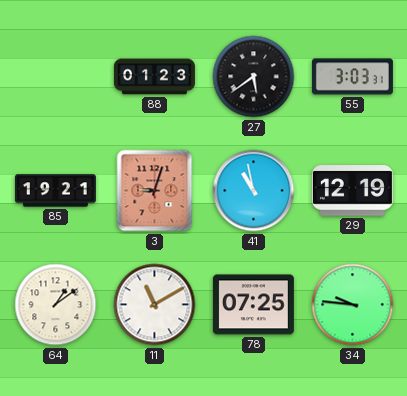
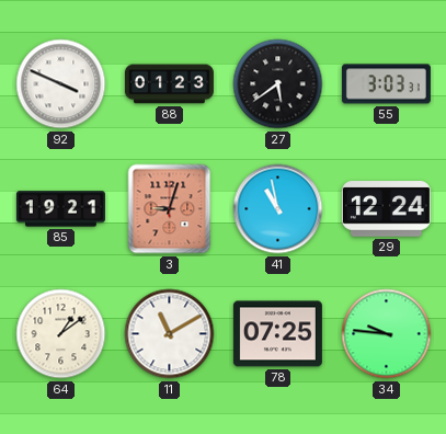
92: none -> 3:49
29: 12:19 -> 12:24
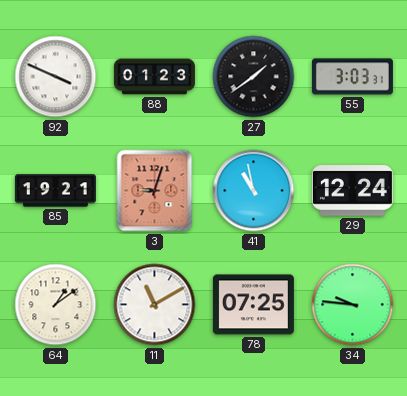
27: 5:39 -> 1:39
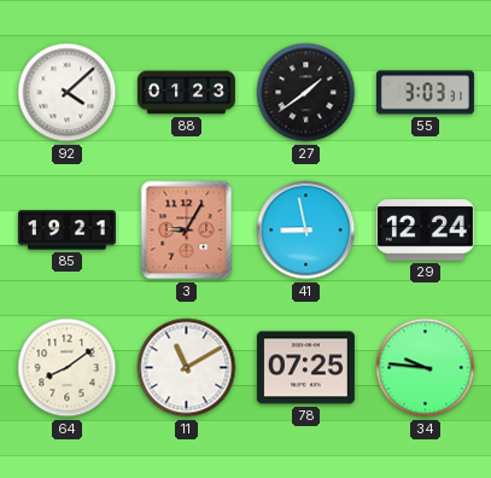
92: 3:49 -> 4:08
3: 9:03 -> 9:05
41: 10:58 -> 8:58
64: 1:09 -> 8:09
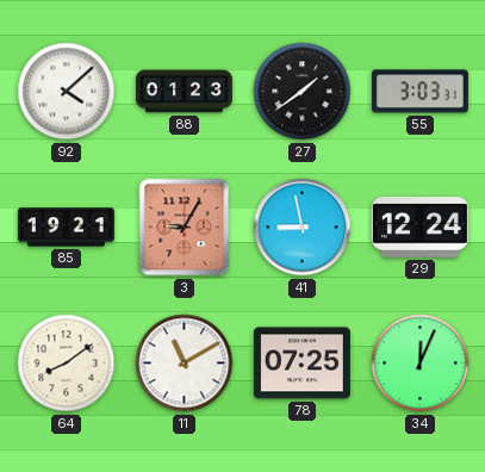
34: 9:46 -> 12:04
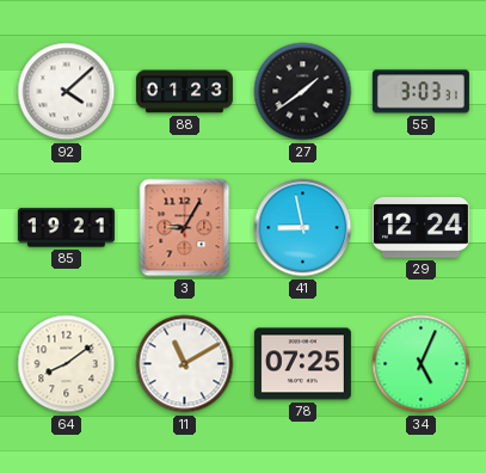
34: 12:04 -> 5:04
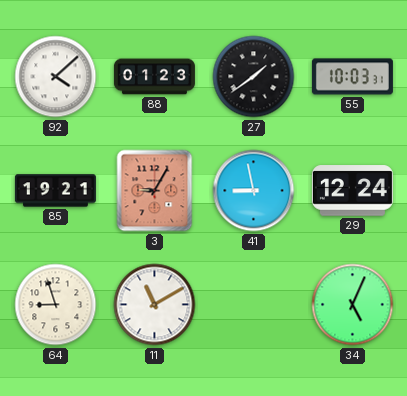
55: 3:03 -> 10:03
64: 8:09 -> 8:57
78: 07:25 -> none
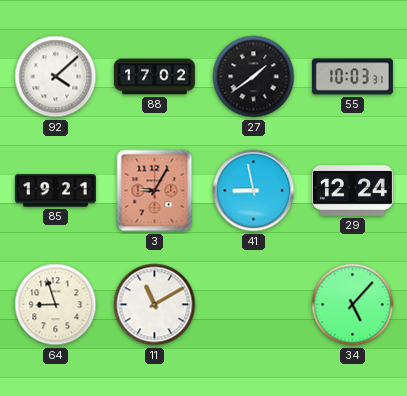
88: 01:23 -> 17:02
34: 5:04 -> 5:07
